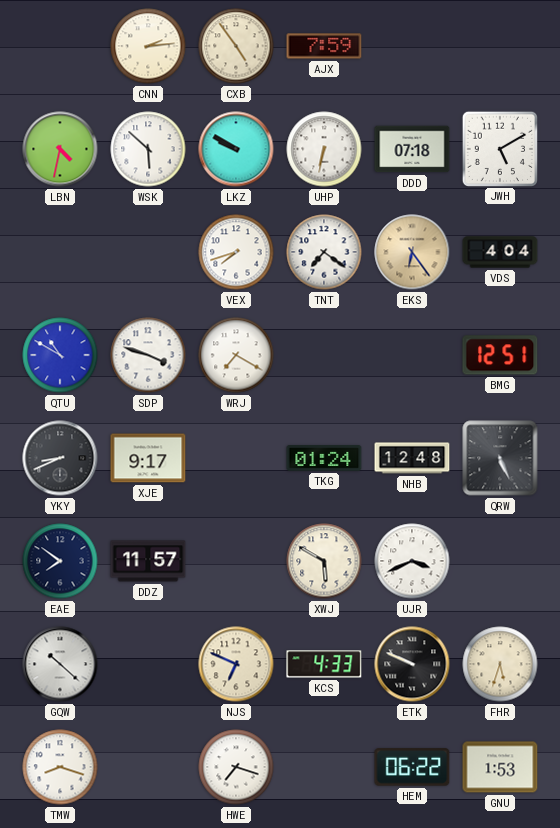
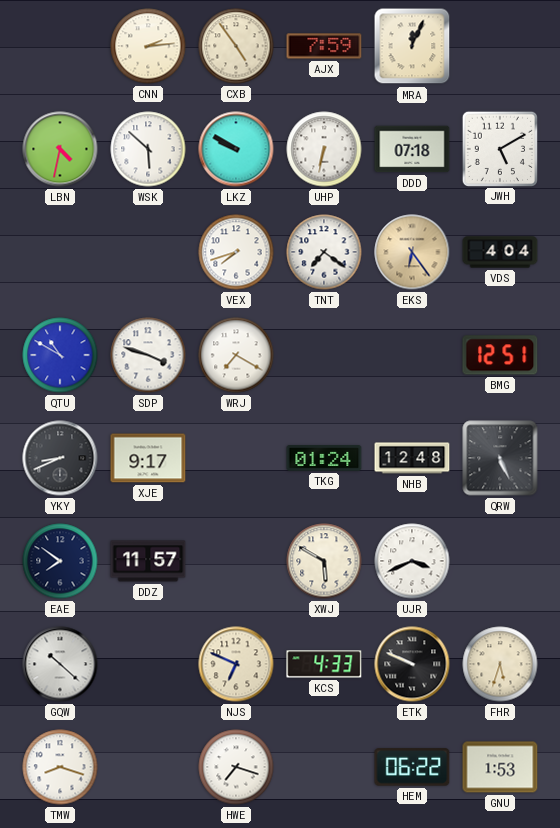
MRA: none -> 12:04
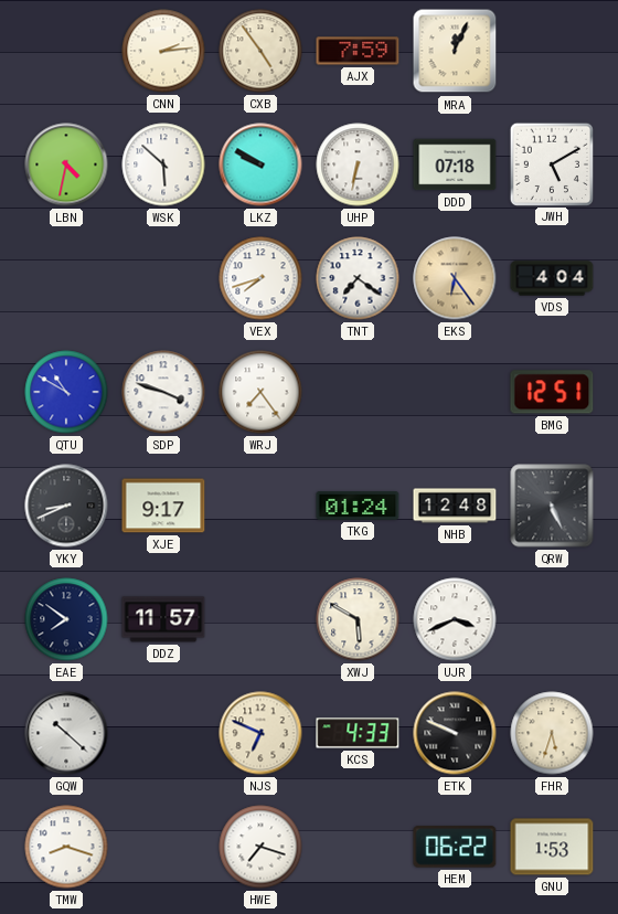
WRJ: 7:20 -> 7:24
